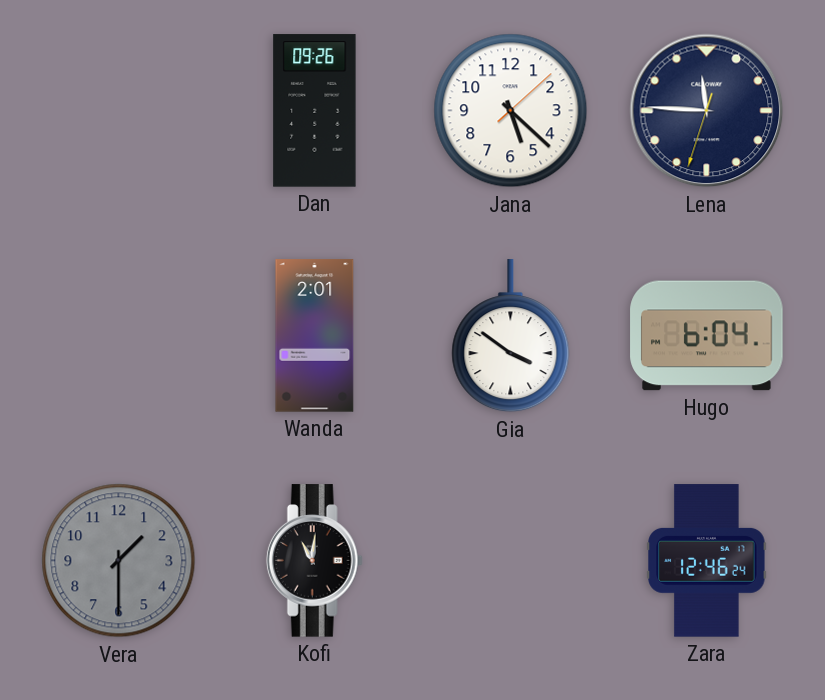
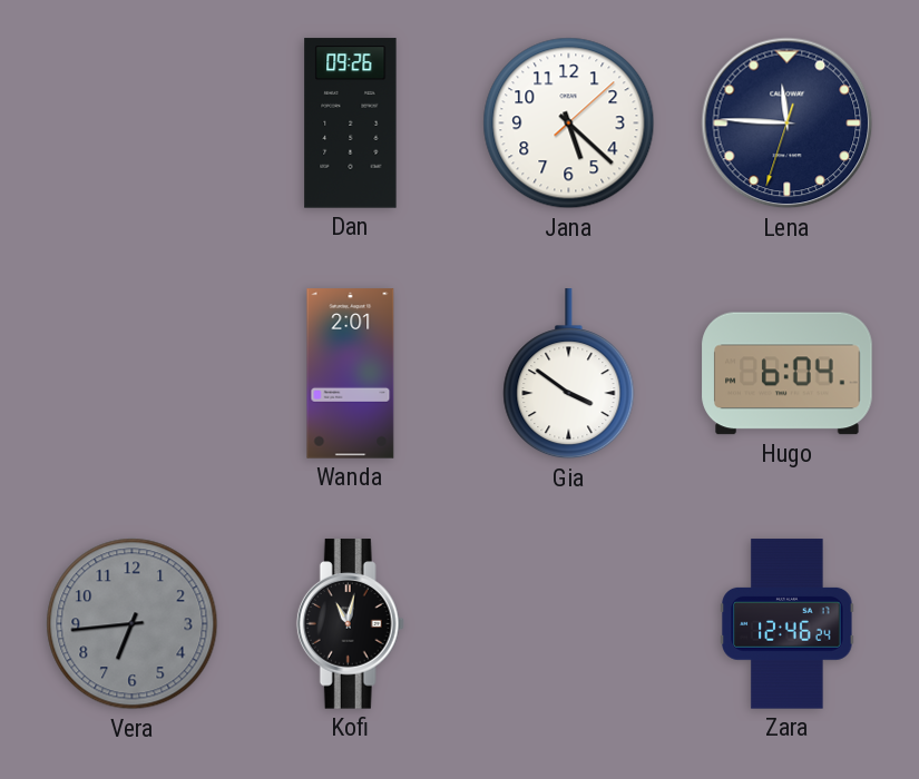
Vera: 1:30 -> 6:44
Kofi: 11:01 -> 11:02
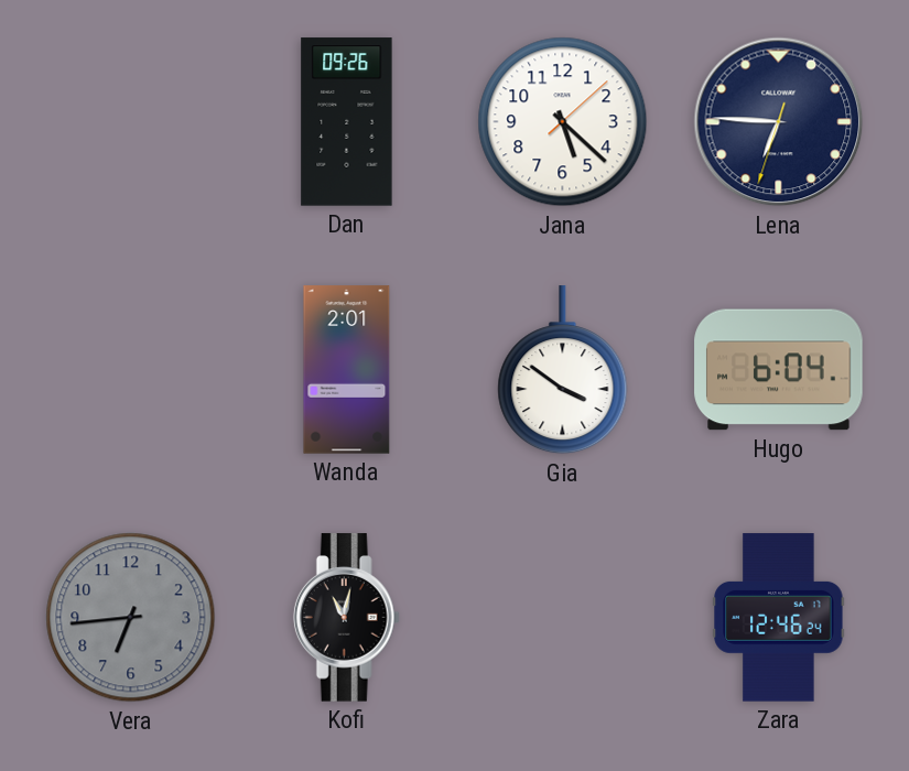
Lena: 11:45 -> 6:45
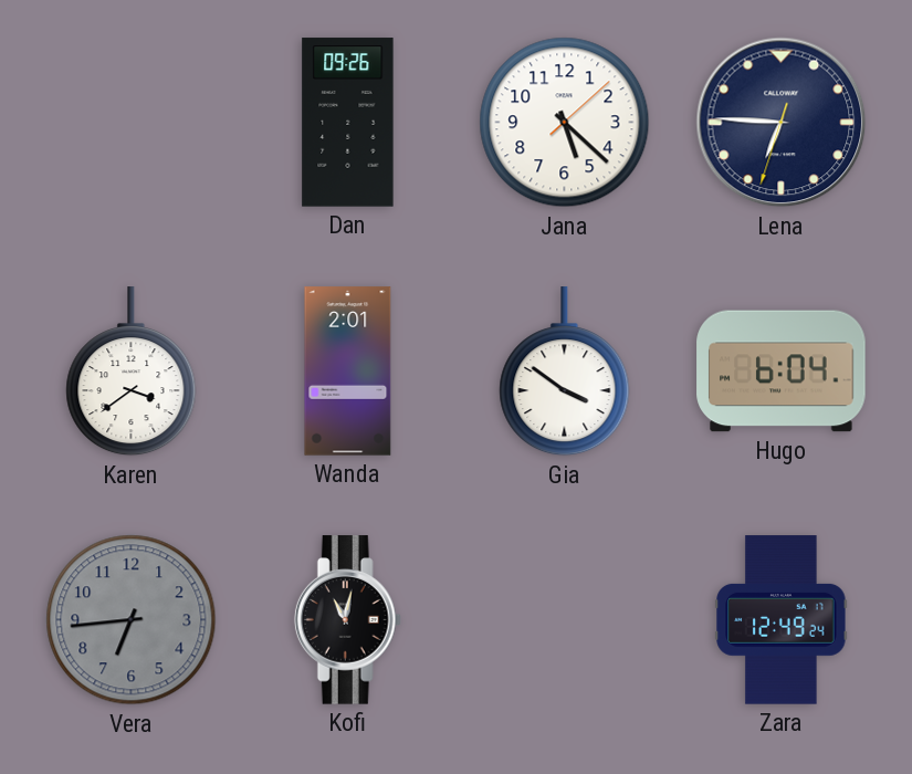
Karen: none -> 3:39
Zara: 12:46 -> 12:49
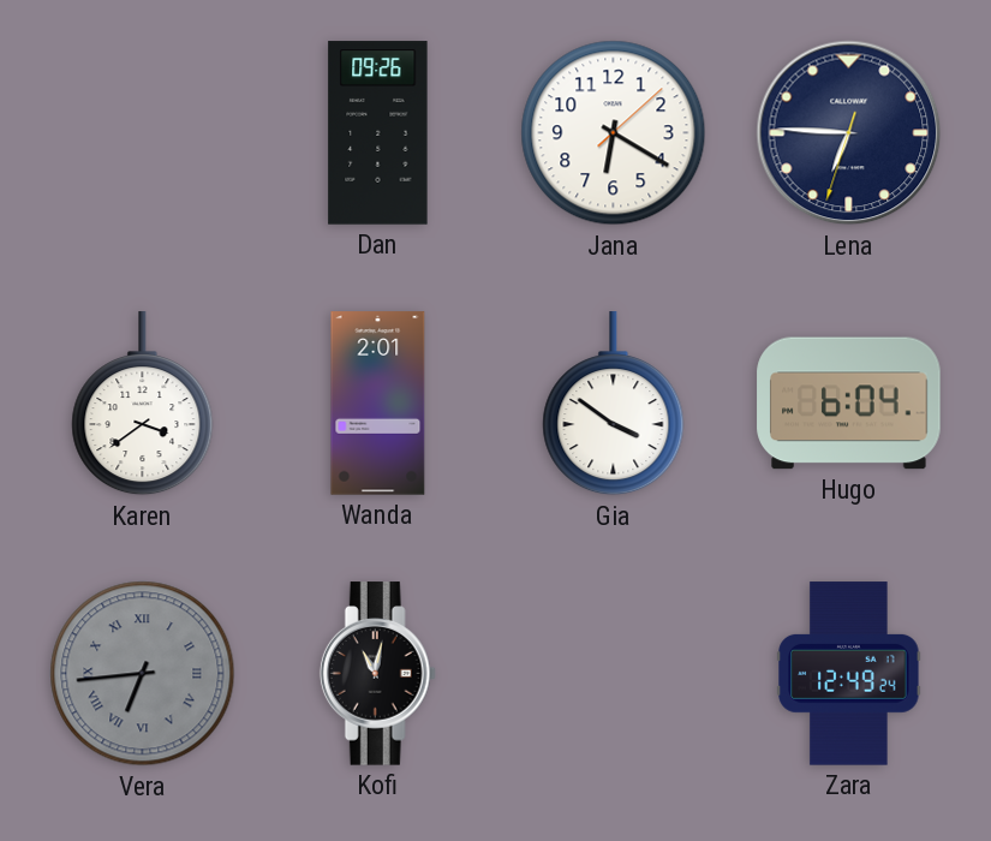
Jana: 5:22 -> 6:20
Vera numerals: Arabic -> Roman
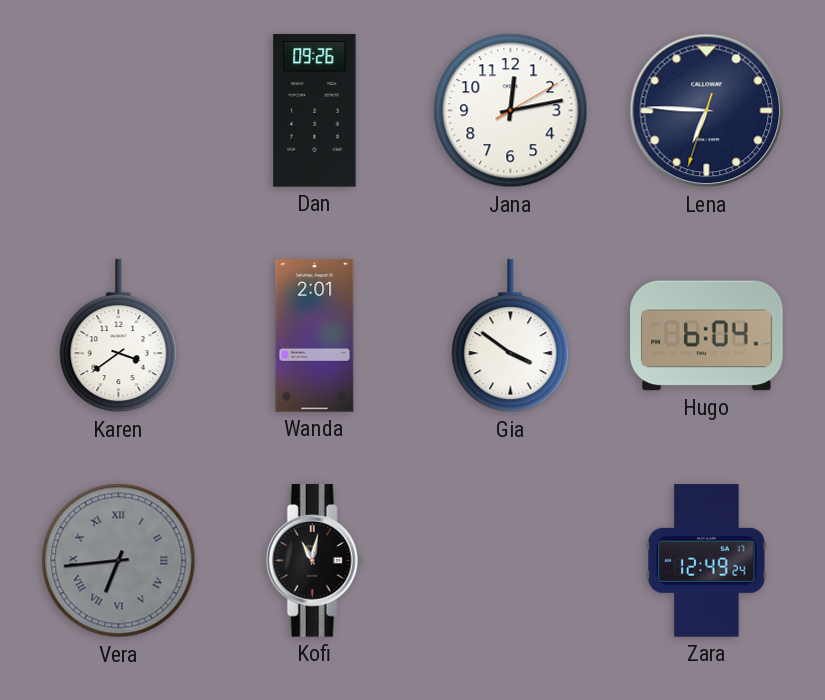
Jana: 6:20 -> 12:13
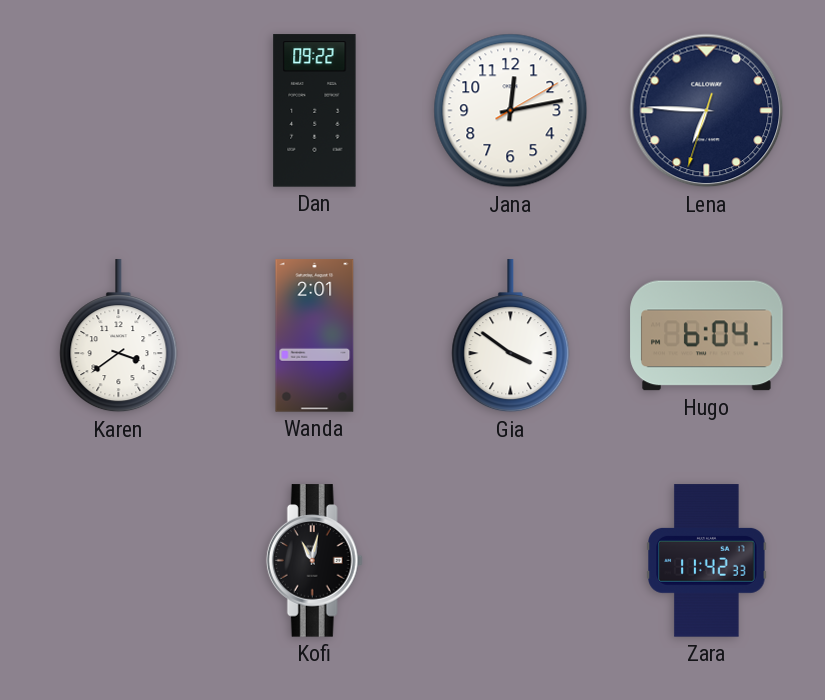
Dan: 09:26 -> 09:22
Vera: 6:44 -> none
Zara: 12:49 -> 11:42
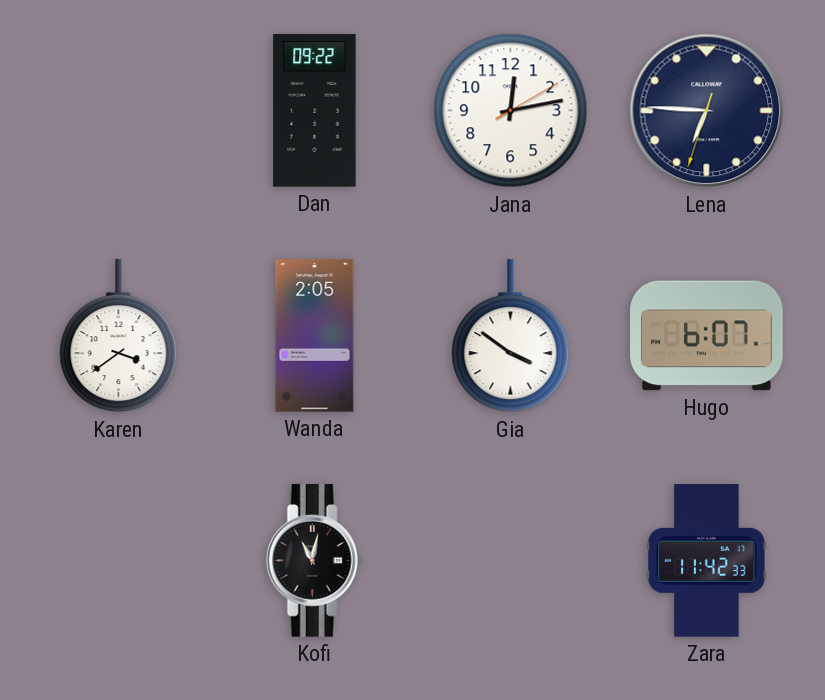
Wanda: 2:01 -> 2:05
Hugo: 6:04 -> 6:07
